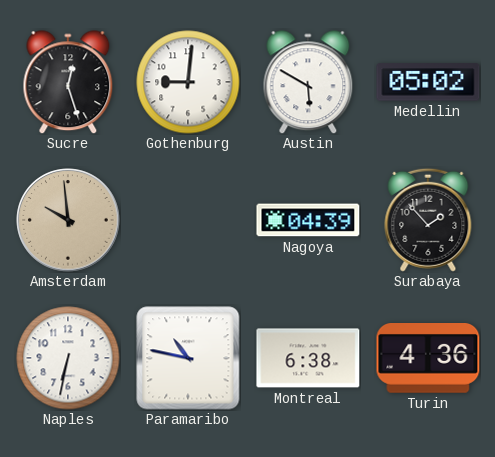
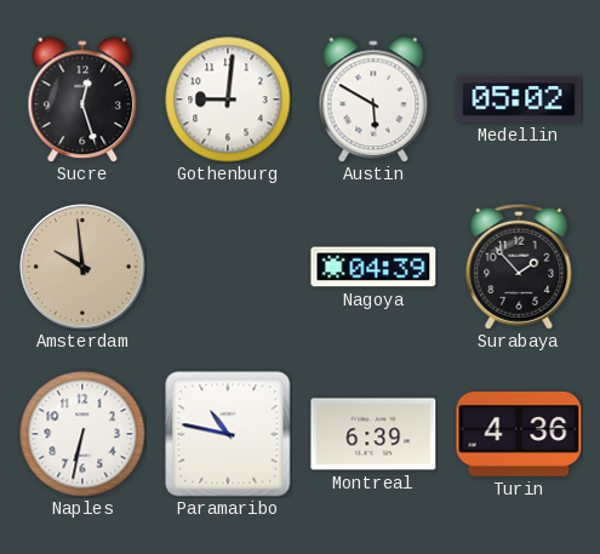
Montreal: 6:38 -> 6:39
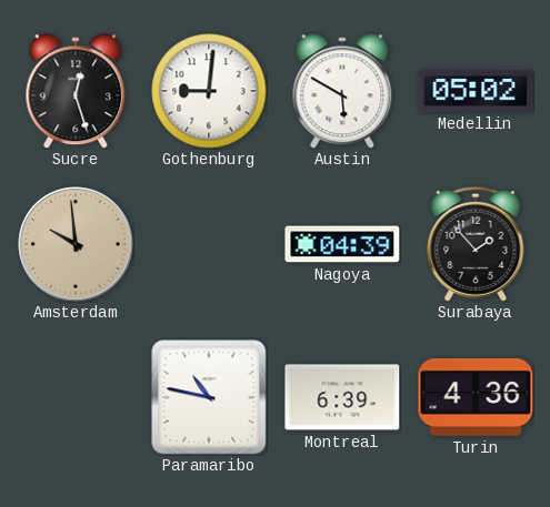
Naples: 6:32 -> none
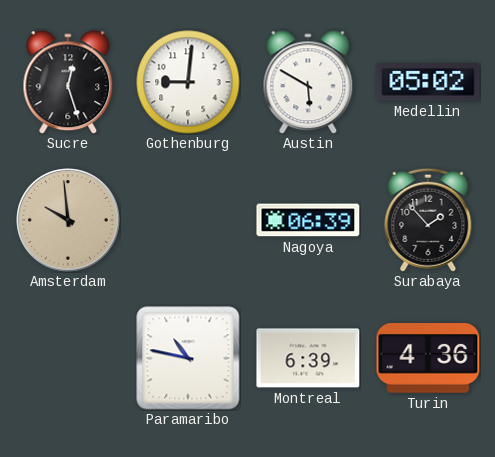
Nagoya: 04:39 -> 06:39
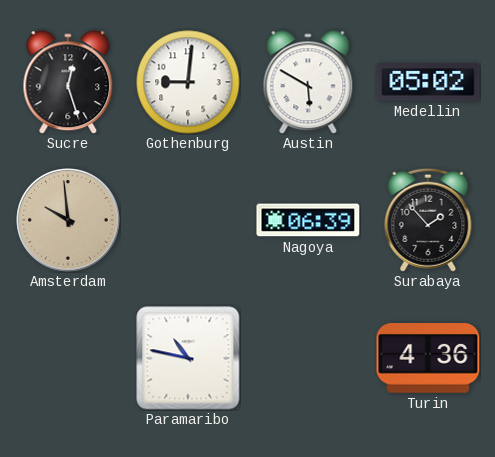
Montreal: 6:39 -> none
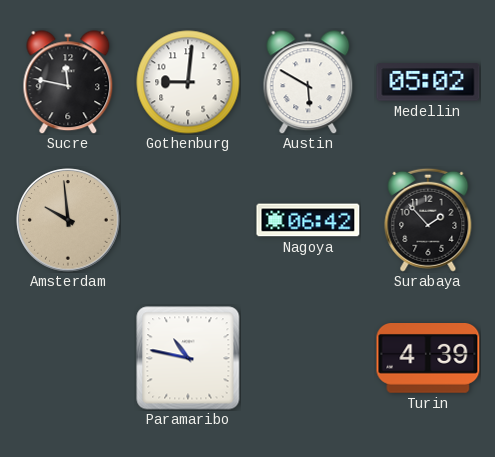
Sucre: 12:27 -> 11:47
Nagoya: 06:39 -> 06:42
Turin: 4:36 -> 4:39
